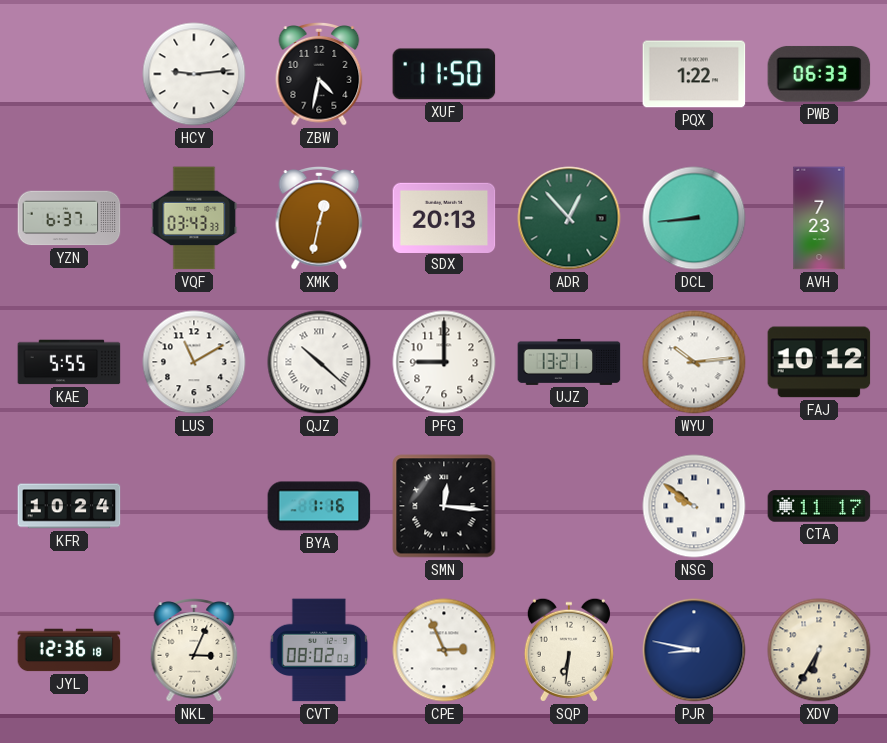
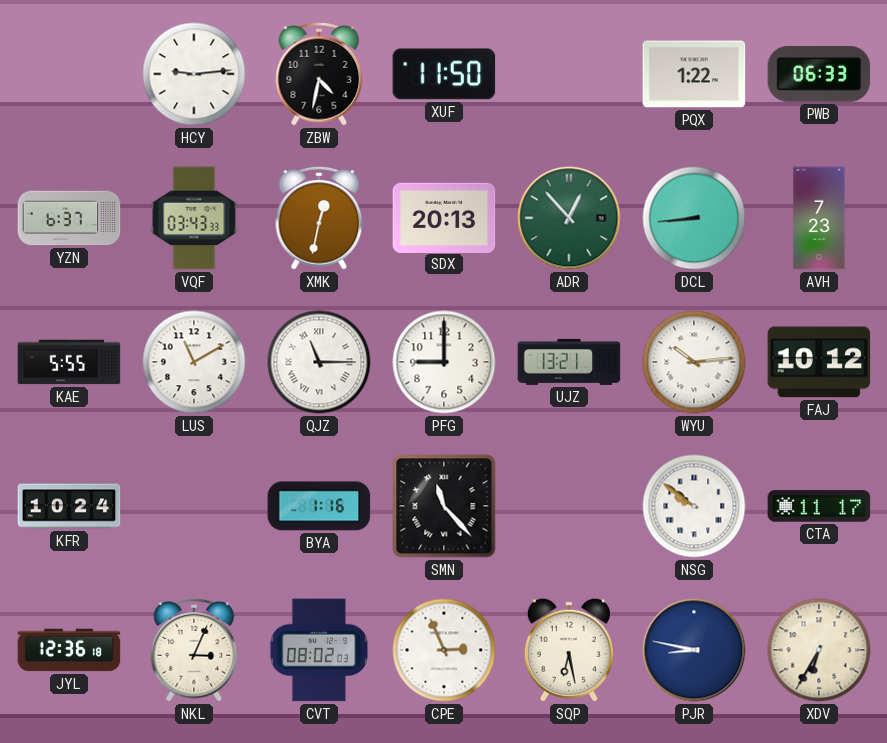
QJZ: 10:22 -> 11:15
SMN: 12:16 -> 11:23
SQP: 6:31 -> 6:28
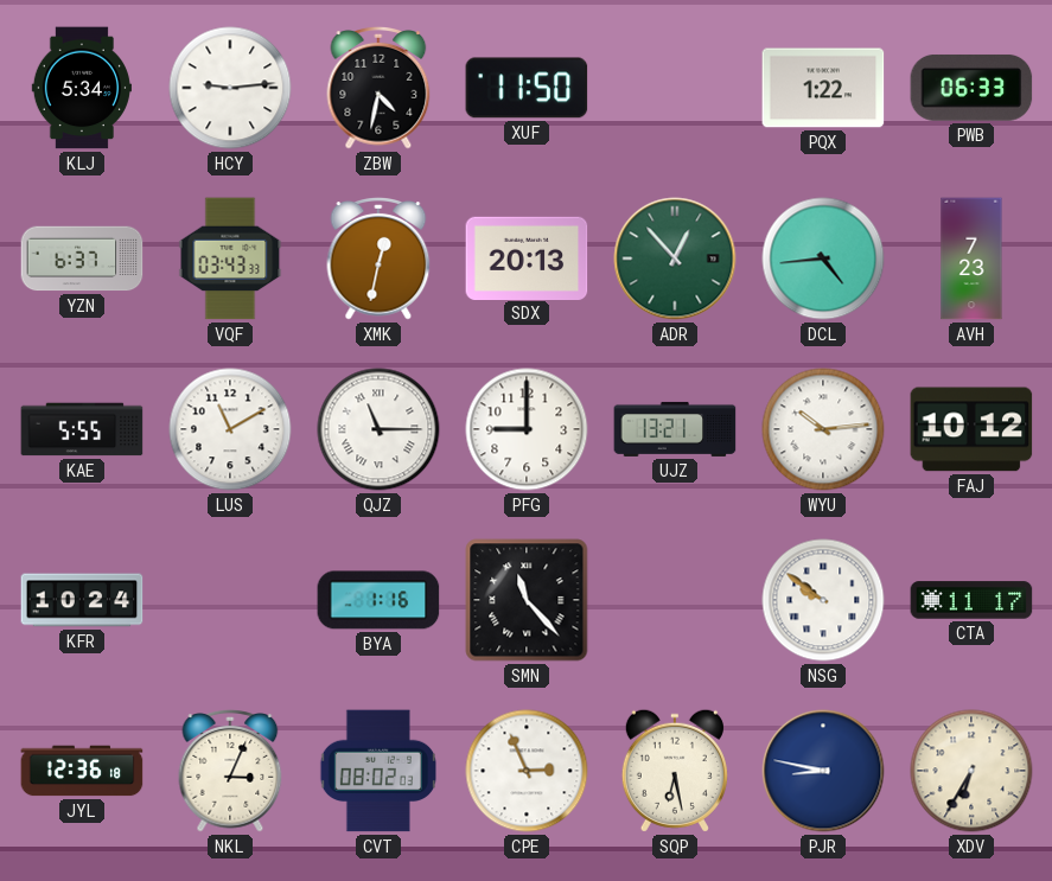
KLJ: none -> 5:34
DCL: 8:44 -> 4:44
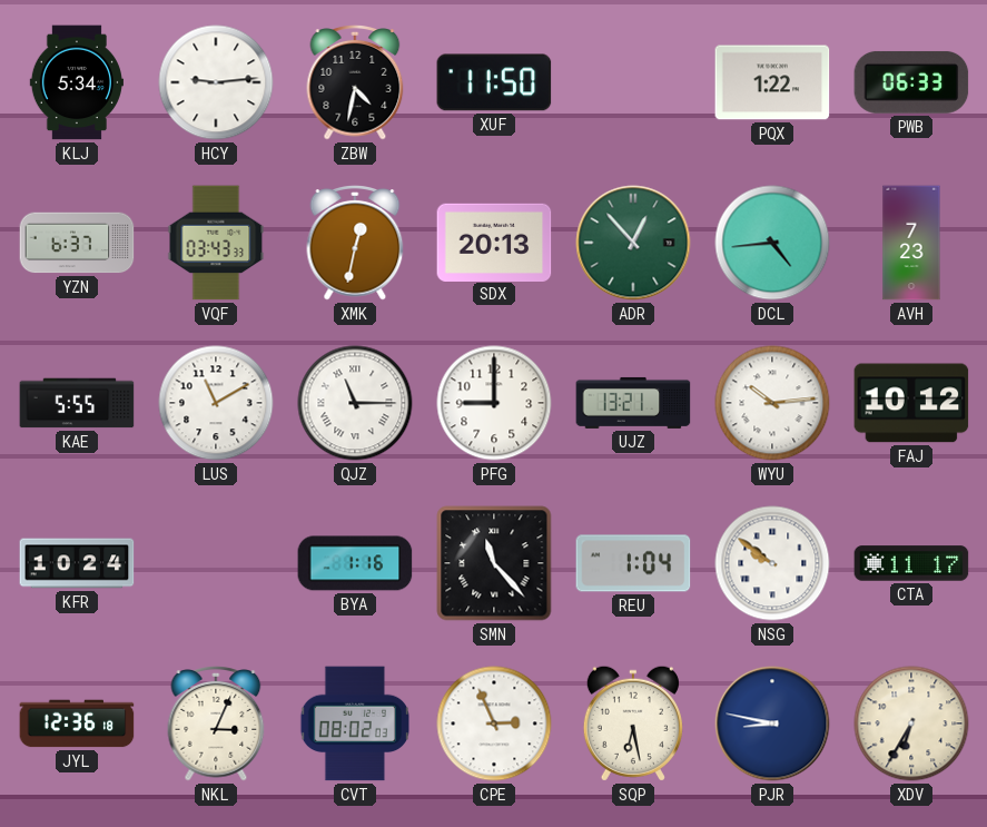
REU: none -> 1:04
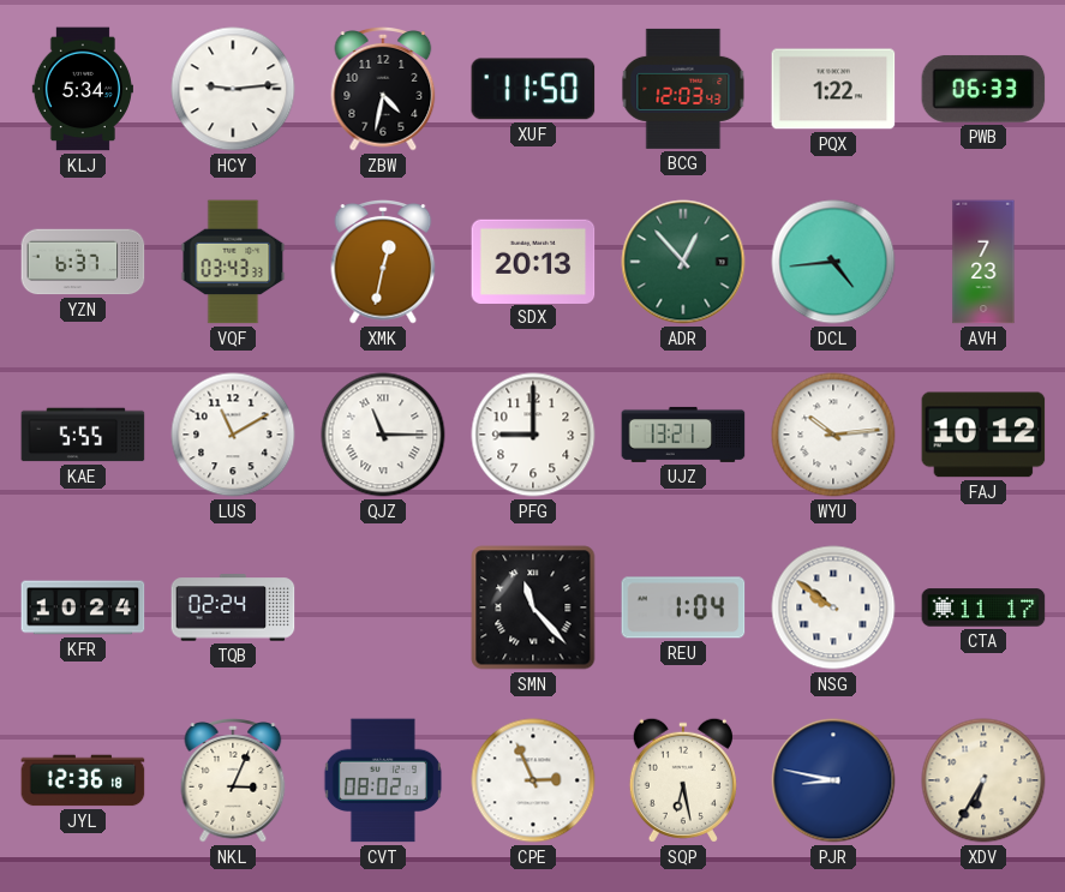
BCG: none -> 12:03
TQB: none -> 02:24
BYA: 1:16 -> none
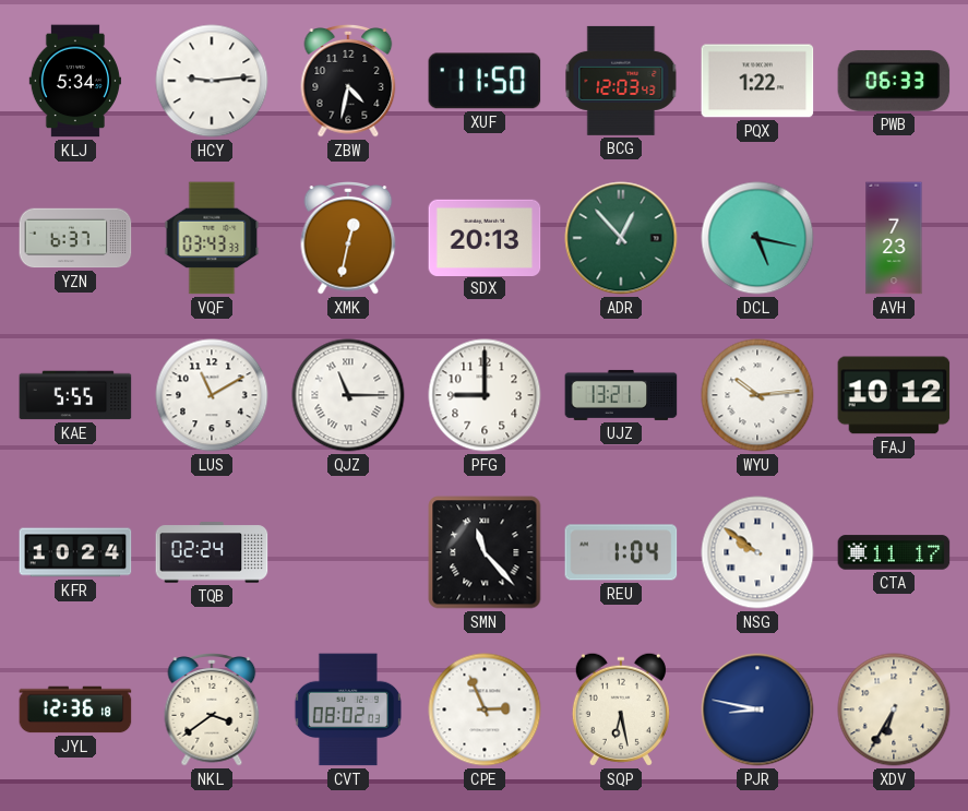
DCL: 4:44 -> 5:17
NKL: 3:04 -> 3:39
